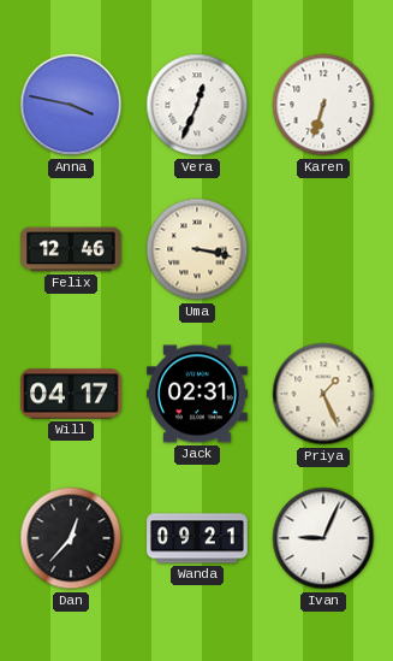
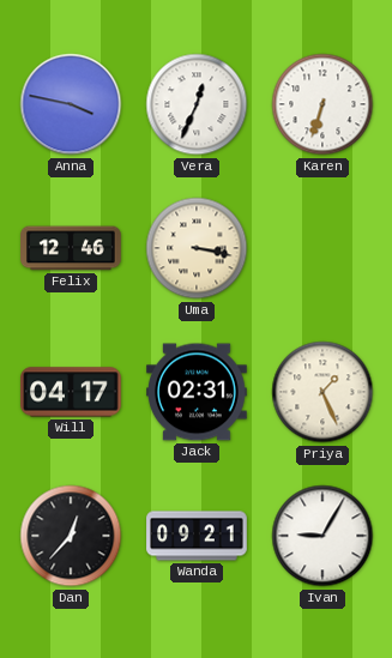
Ivan: 9:04 -> 9:05
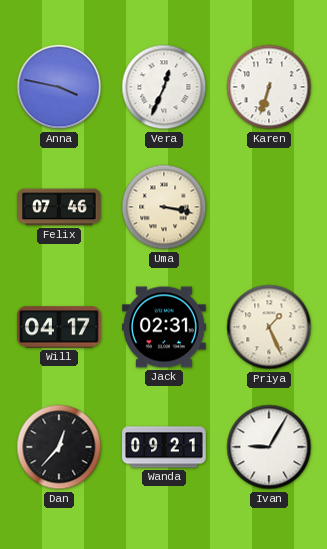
Felix: 12:46 -> 07:46
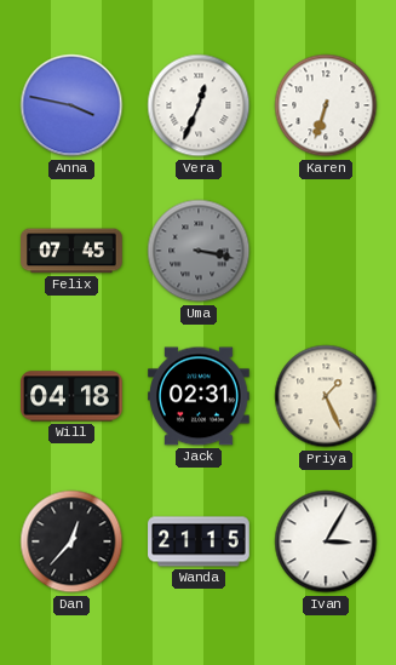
Felix: 07:46 -> 07:45
Uma dial: cream -> grey
Will: 04:17 -> 04:18
Wanda: 09:21 -> 21:15
Ivan: 9:05 -> 3:05
